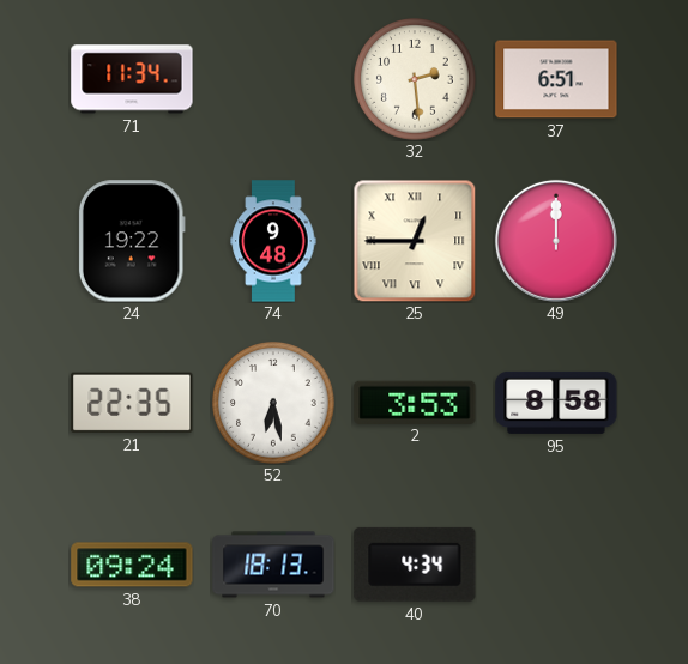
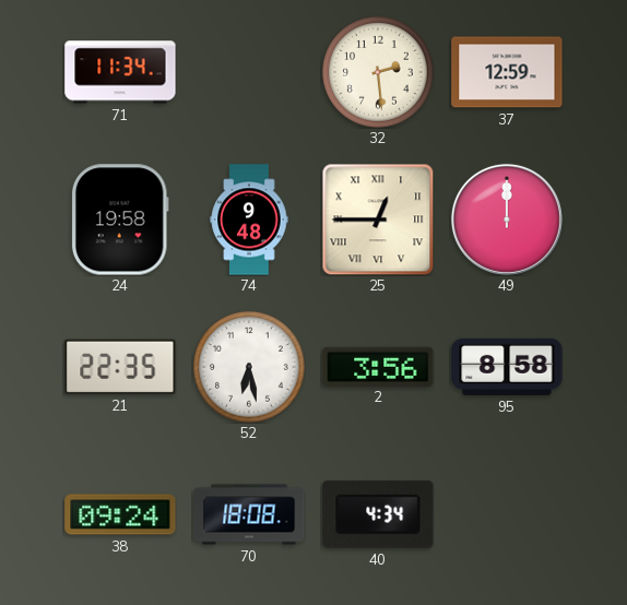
37: 6:51 -> 12:59
24: 19:22 -> 19:58
2: 3:53 -> 3:56
70: 18:13 -> 18:08
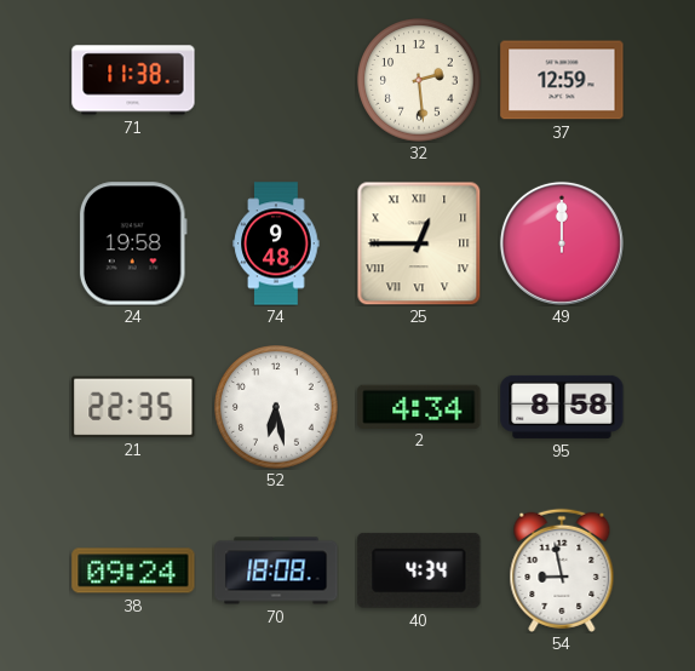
71: 11:34 -> 11:38
2: 3:56 -> 4:34
54: none -> 8:58
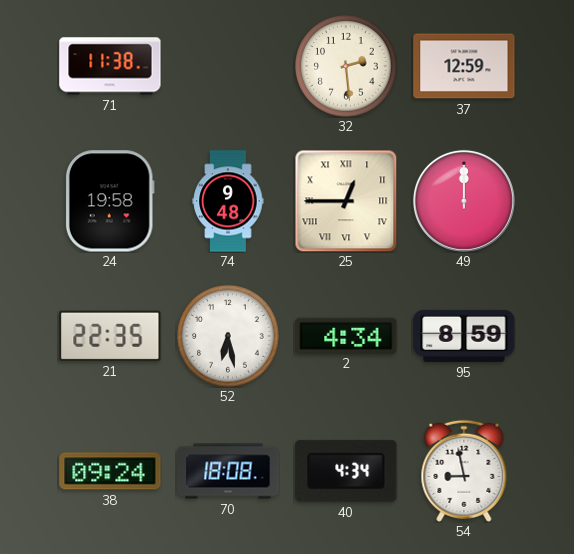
95: 8:58 -> 8:59
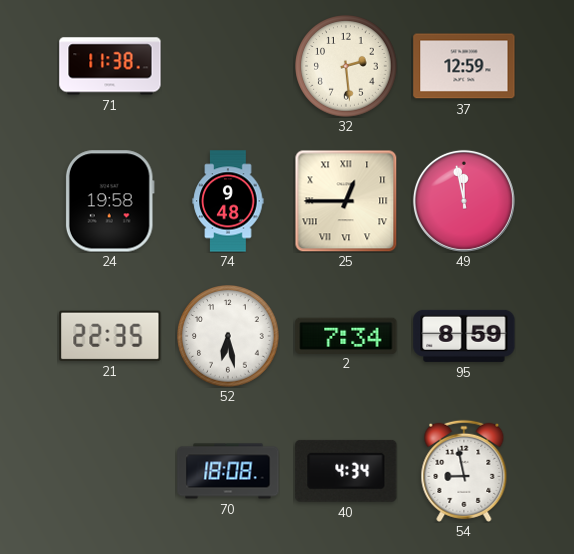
49: 12:00 -> 11:58
2: 4:34 -> 7:34
38: 09:24 -> none
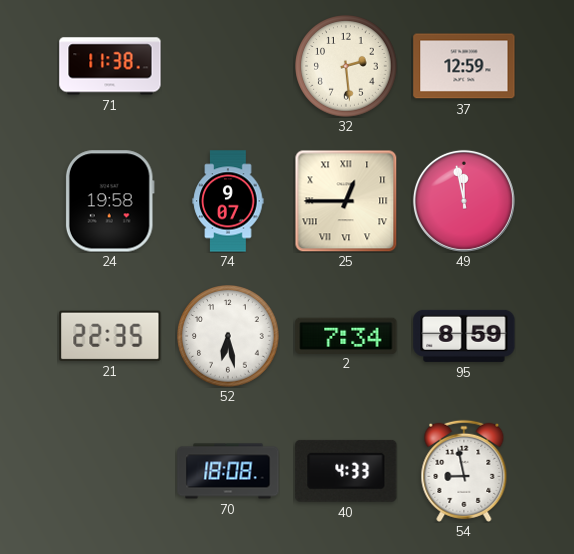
74: 9:48 -> 9:07
40: 4:34 -> 4:33
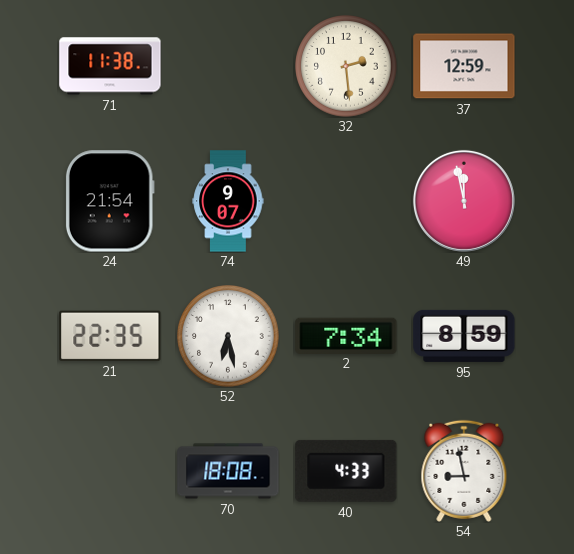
24: 19:58 -> 21:54
25: 12:45 -> none
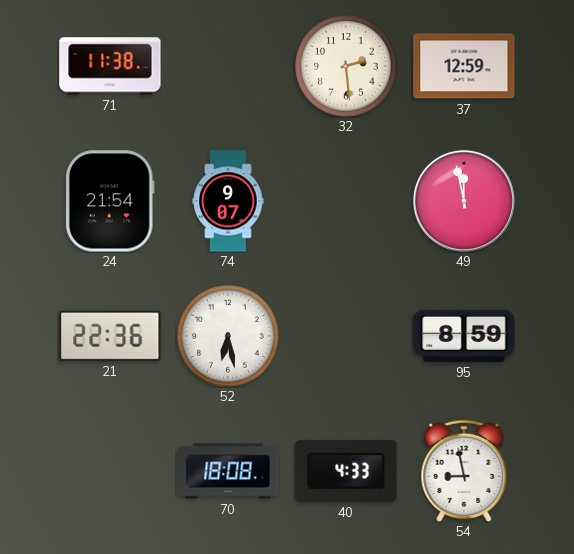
21: 22:35 -> 22:36
2: 7:34 -> none
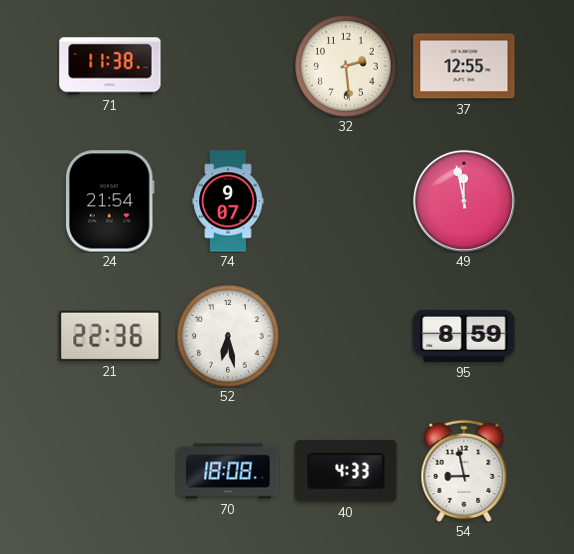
37: 12:59 -> 12:55
